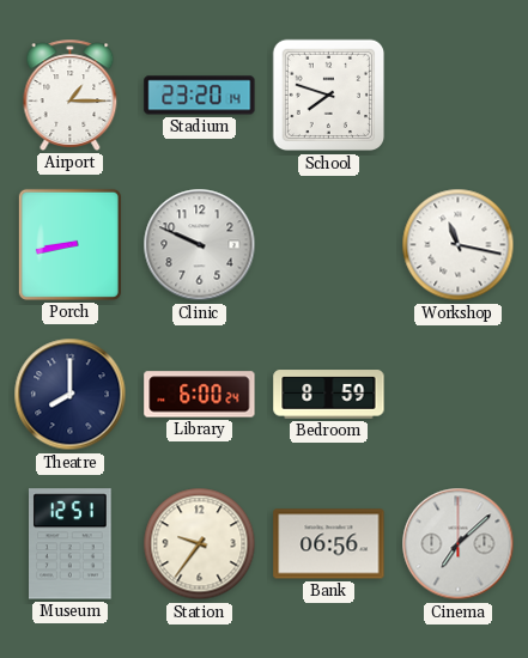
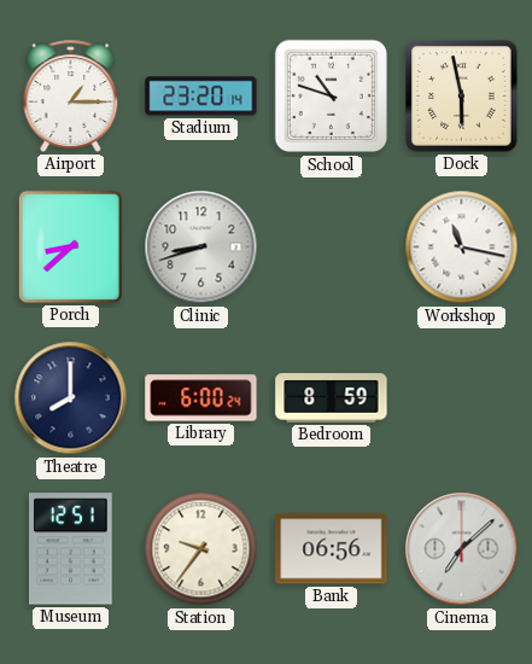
School: 7:48 -> 10:48
Dock: none -> 5:58
Porch: 8:43 -> 8:38
Clinic: 9:49 -> 8:42
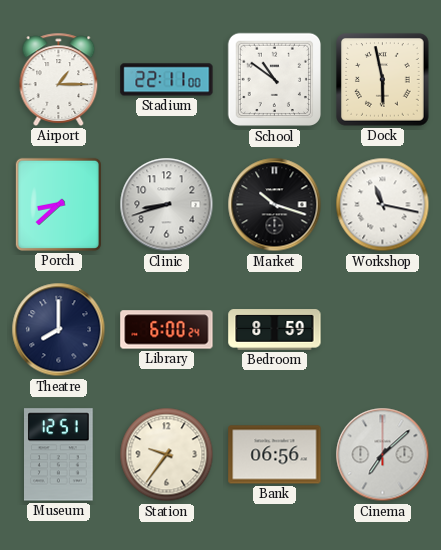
Stadium: 23:20 -> 22:11
School: 10:48 -> 10:51
Market: none -> 10:18
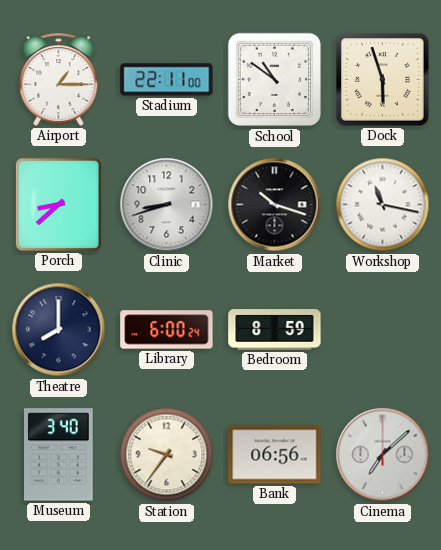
Dock: 5:58 -> 5:57
Museum: 12:51 -> 3:40
